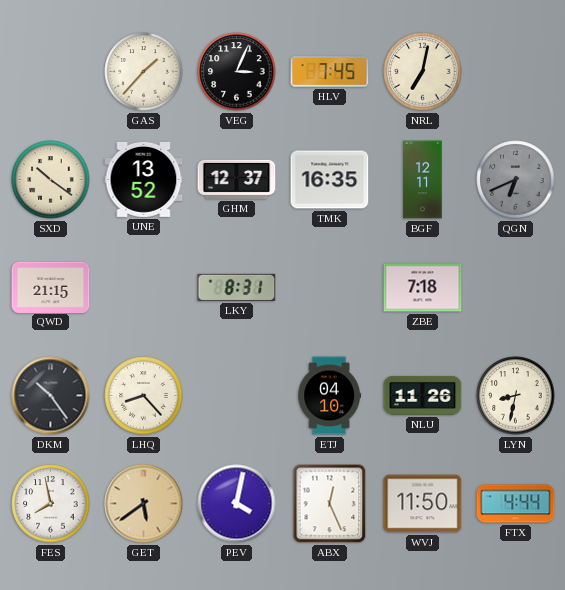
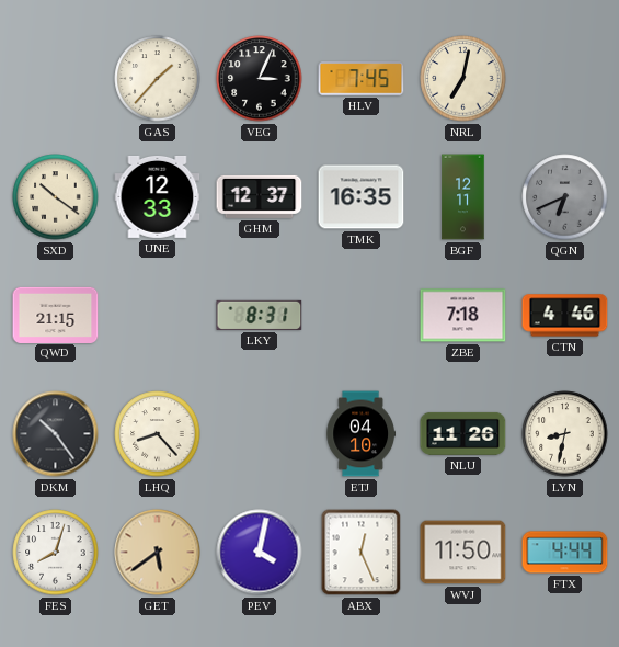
UNE: 13:52 -> 12:33
CTN: none -> 4:46
FES: 7:58 -> 8:03
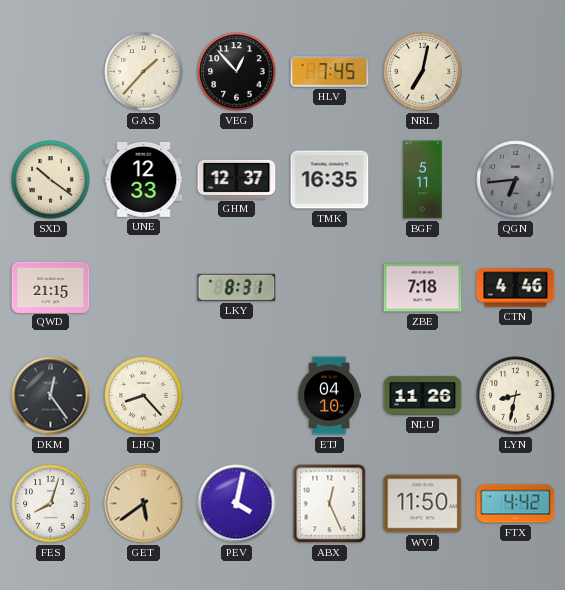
VEG: 3:04 -> 12:53
BGF: 12:11 -> 5:11
QGN: 6:41 -> 6:44
DKM: 10:24 -> 12:24
FTX: 4:44 -> 4:42
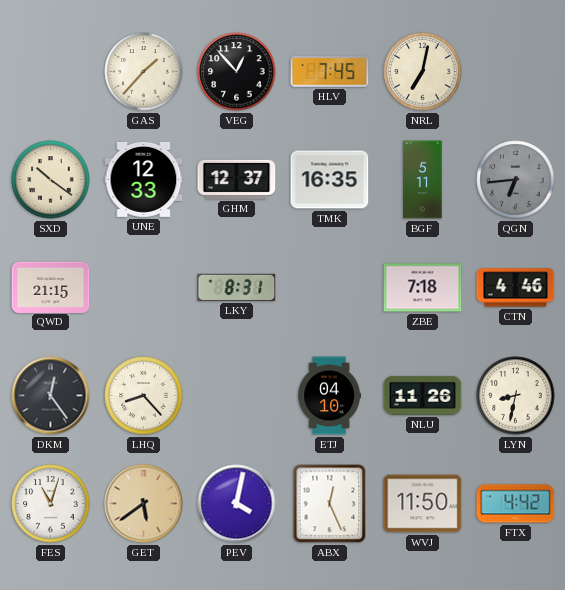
FES: 8:03 -> 11:03
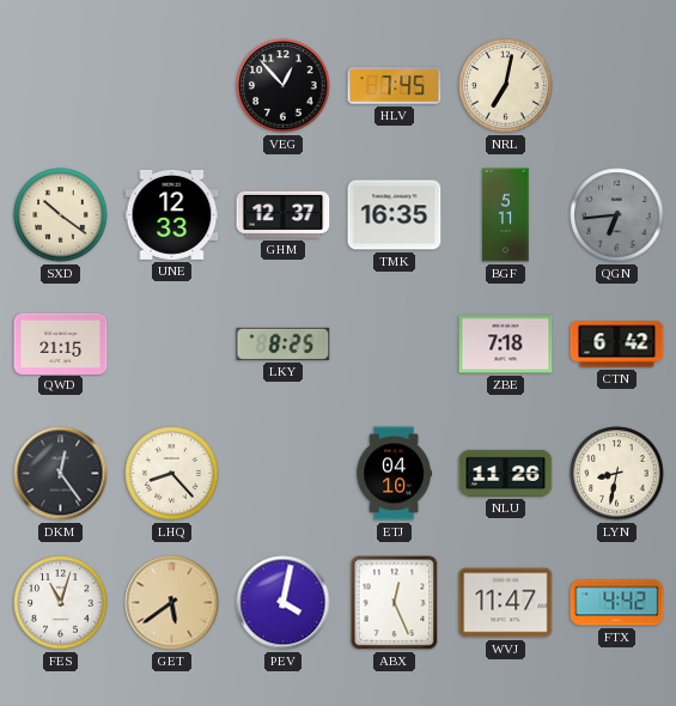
GAS: 1:37 -> none
LKY: 8:31 -> 8:25
CTN: 4:46 -> 6:42
WVJ: 11:50 -> 11:47
